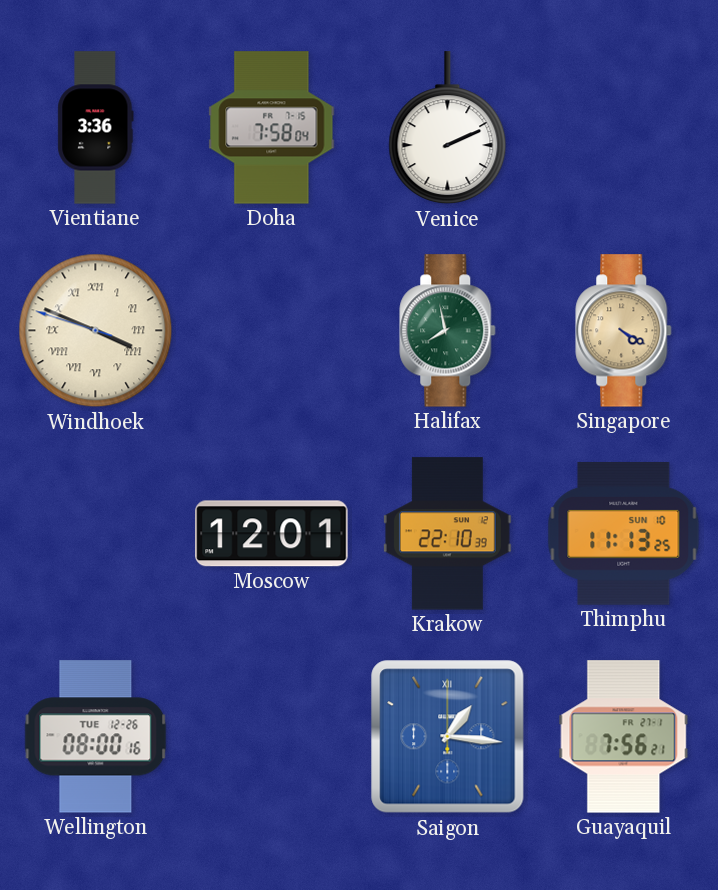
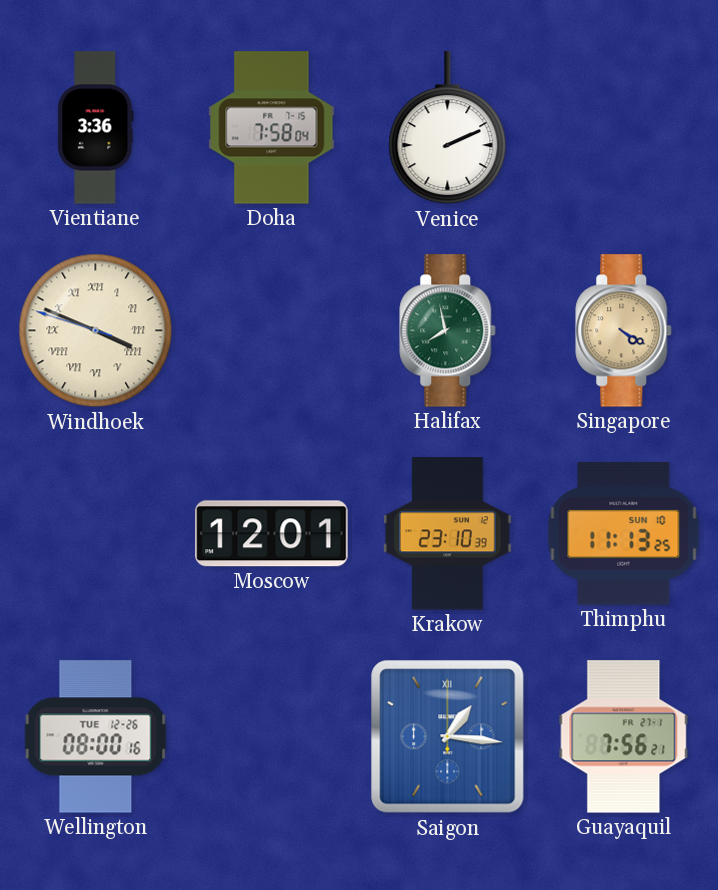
Krakow: 22:10 -> 23:10
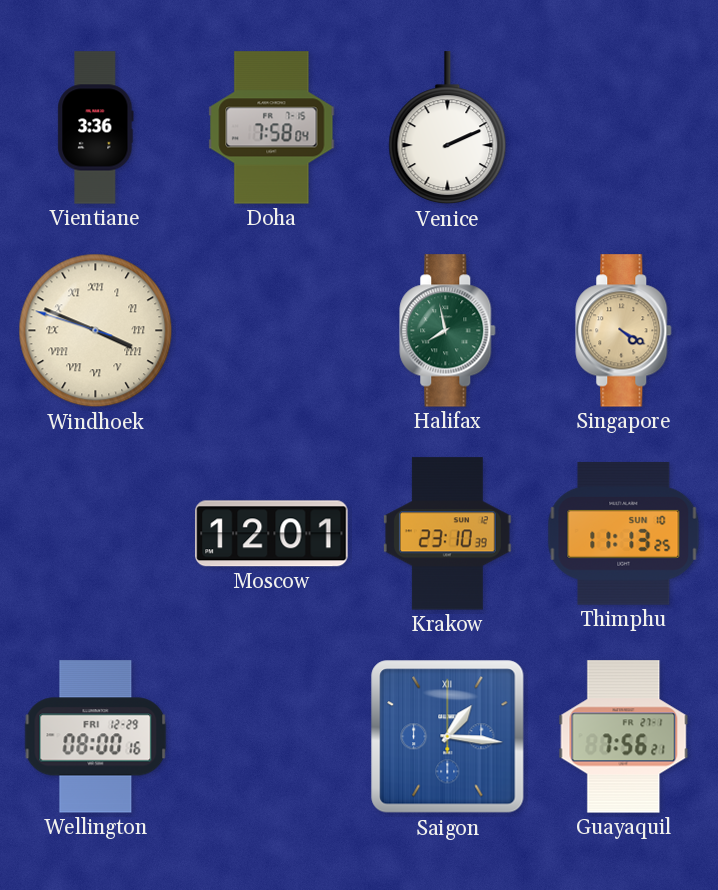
Wellington date: TUE 12-26 -> FRI 12-29
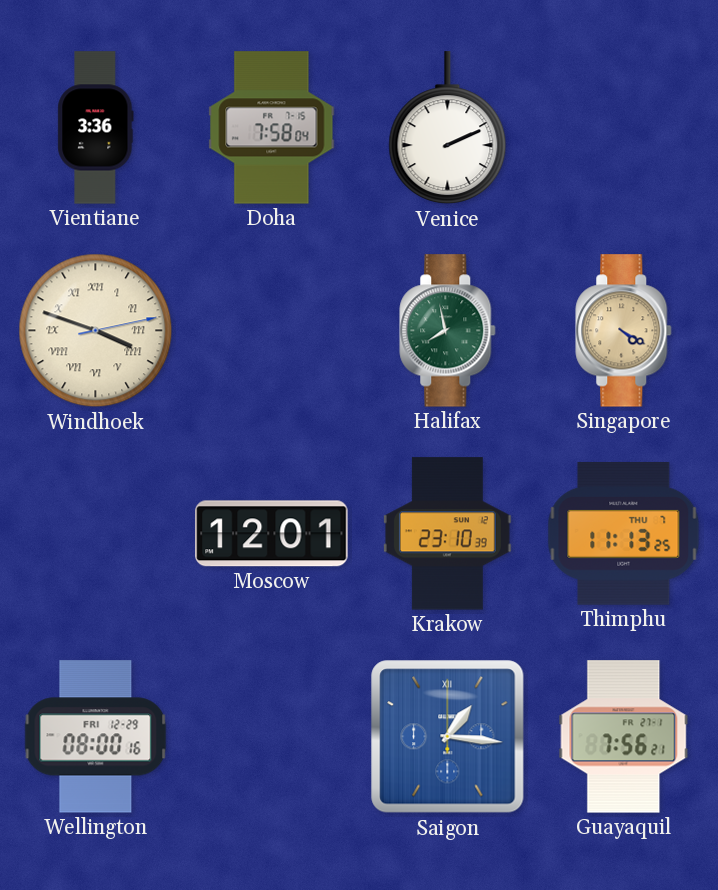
Windhoek: 3:48:48 -> 3:48:13
Thimphu date: SUN 10 -> THU 7
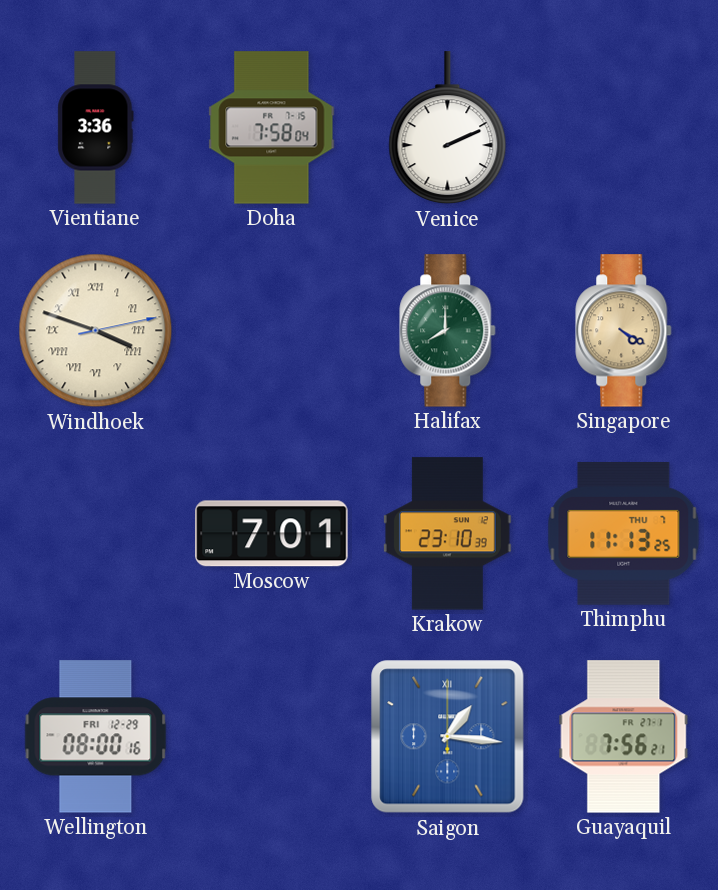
Halifax: 7:58 -> 8:00
Moscow: 12:01 -> 7:01
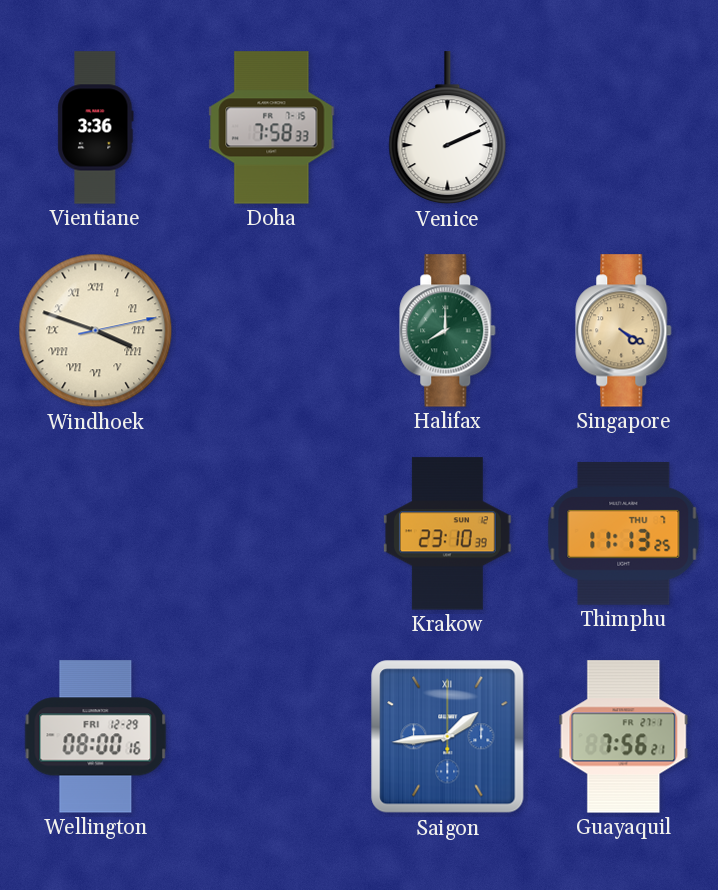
Doha: 7:58:04 -> 7:58:33
Moscow: 7:01 -> none
Saigon: 1:16 -> 1:44
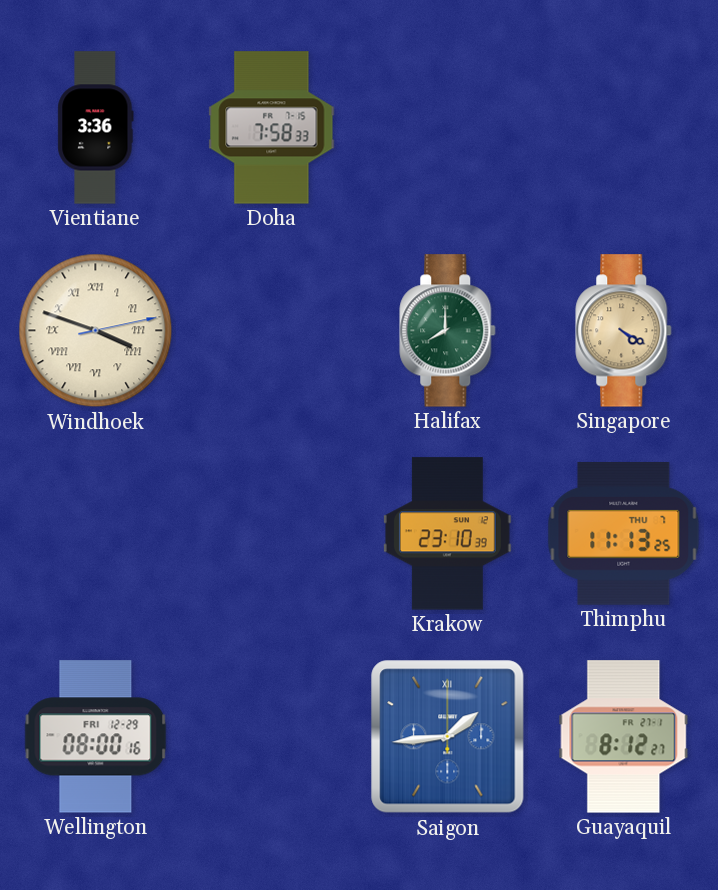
Venice: 2:11 -> none
Guayaquil: 7:56 -> 8:12
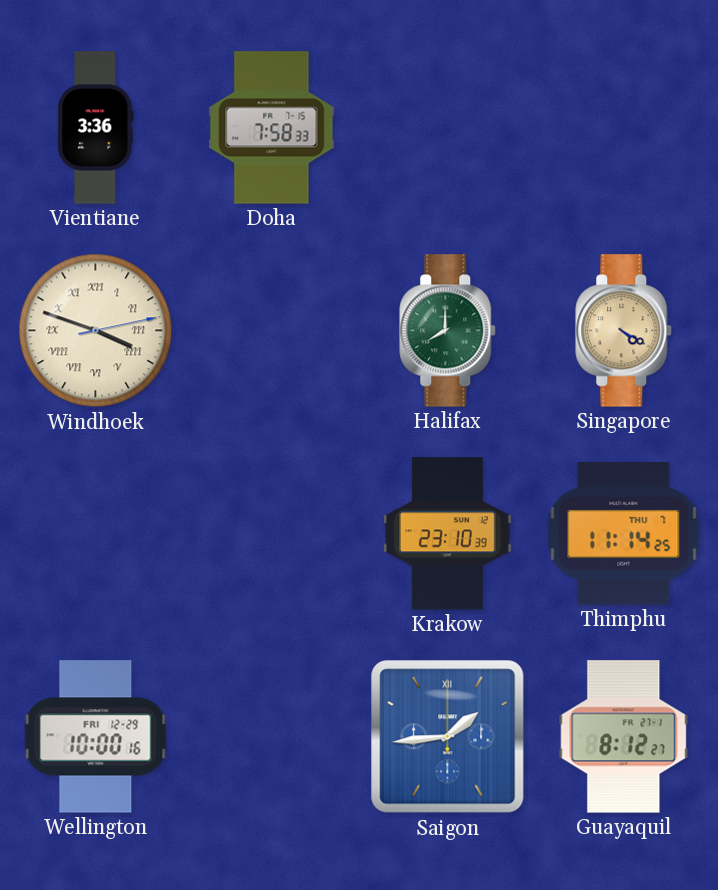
Thimphu: 11:13 -> 11:14
Wellington: 08:00 -> 10:00
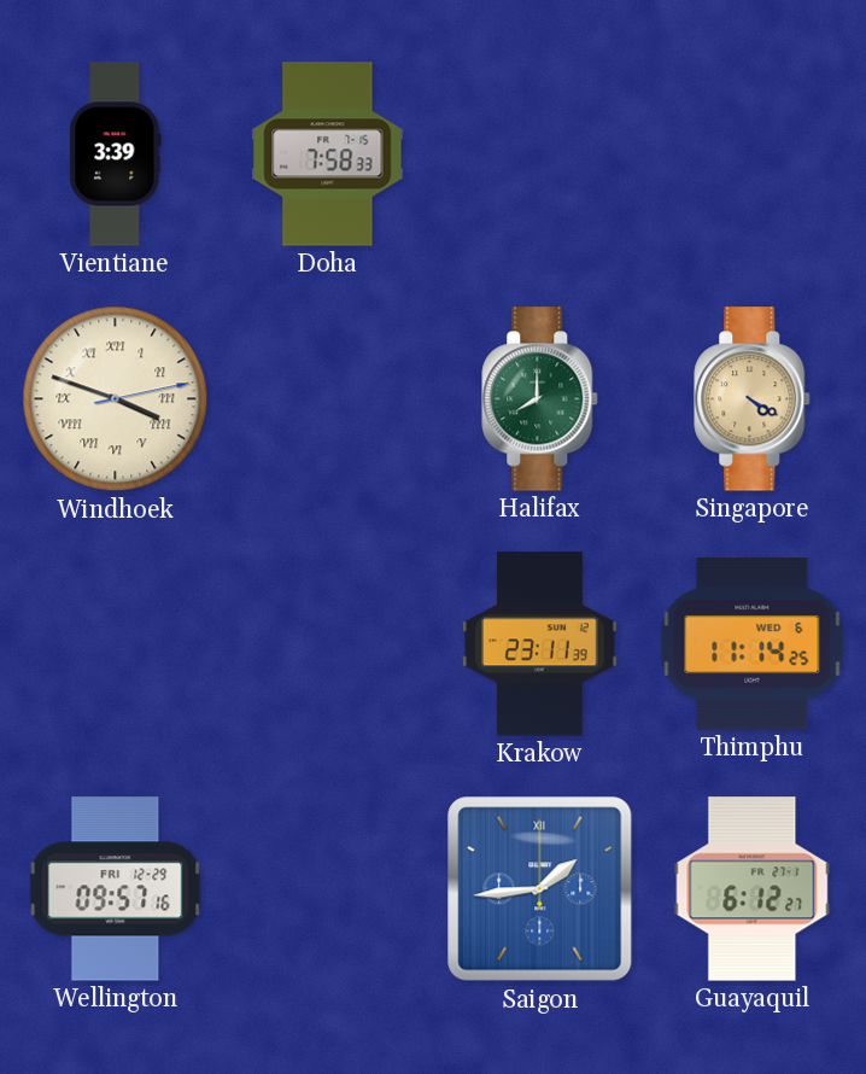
Vientiane: 3:36 -> 3:39
Krakow: 23:10 -> 23:11
Thimphu date: THU 7 -> WED 6
Wellington: 10:00 -> 09:57
Guayaquil: 8:12 -> 6:12
